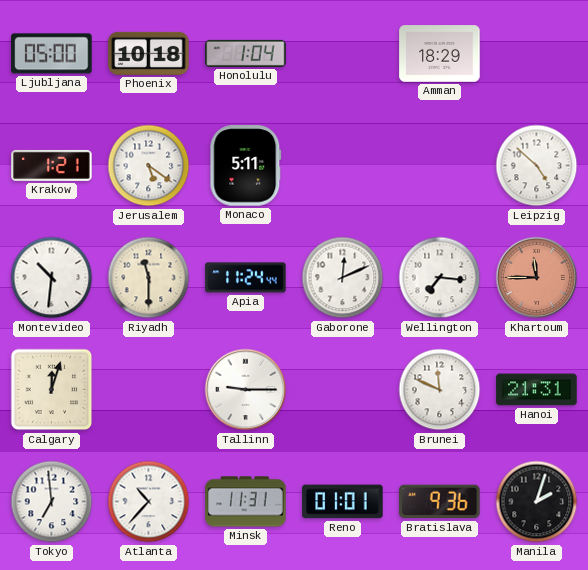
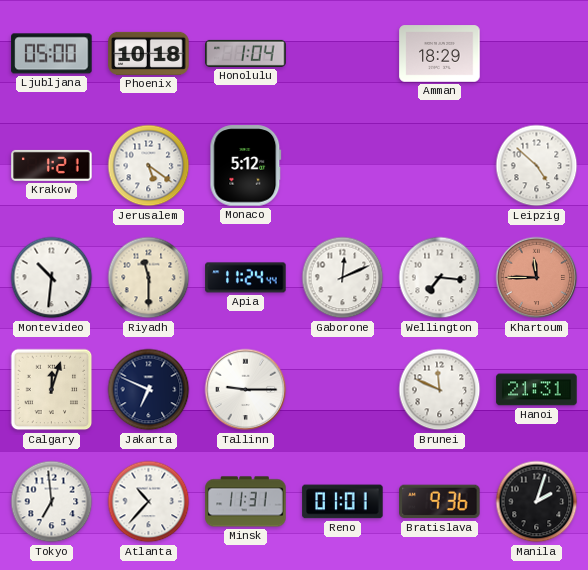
Monaco: 5:11 -> 5:12
Jakarta: none -> 6:49
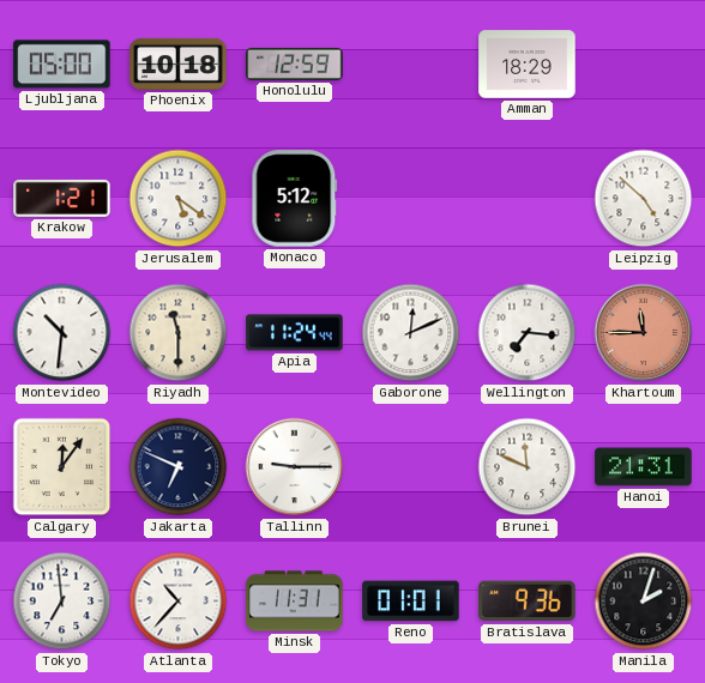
Honolulu: 1:04 -> 12:59
Calgary: 12:03 -> 12:06
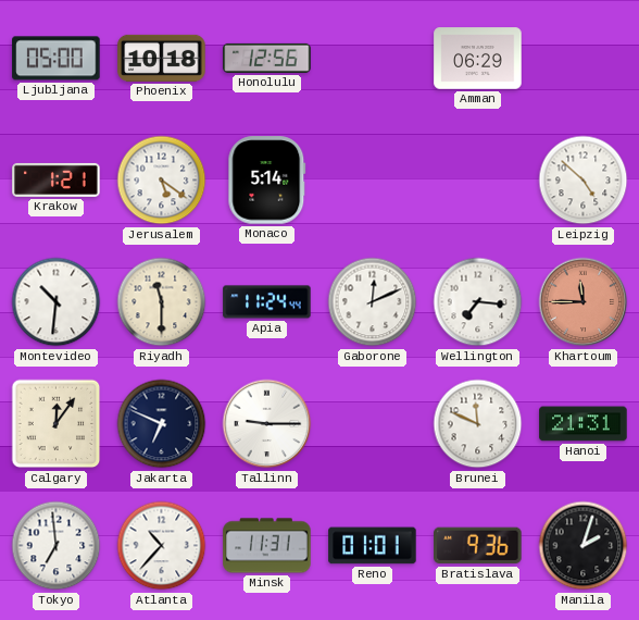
Honolulu: 12:59 -> 12:56
Amman: 18:29 -> 06:29
Monaco: 5:12 -> 5:14
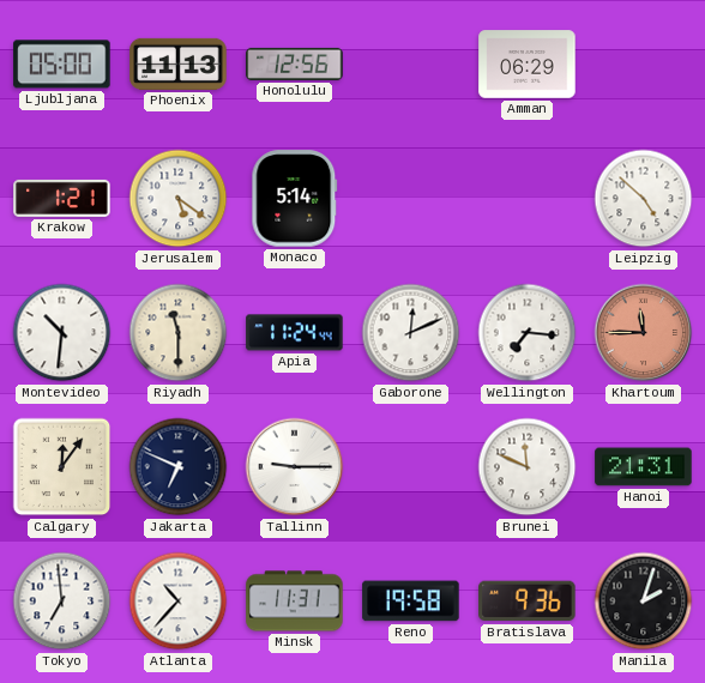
Phoenix: 10:18 -> 11:13
Reno: 01:01 -> 19:58
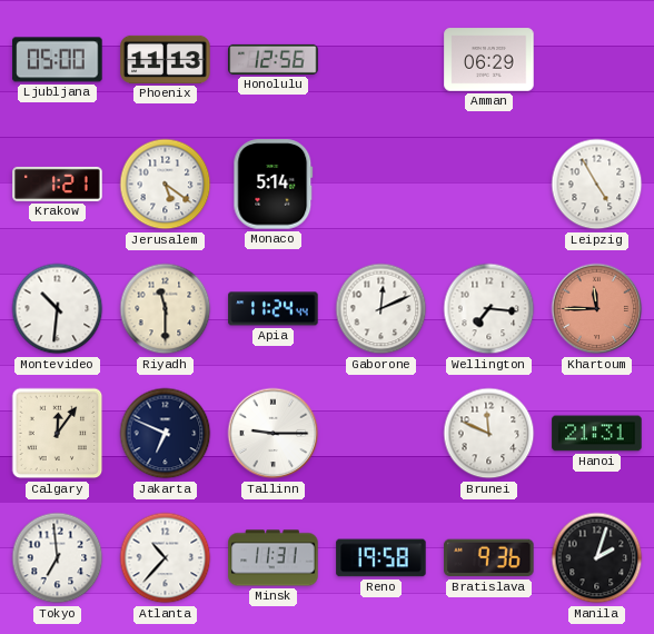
Leipzig: 4:52 -> 4:55
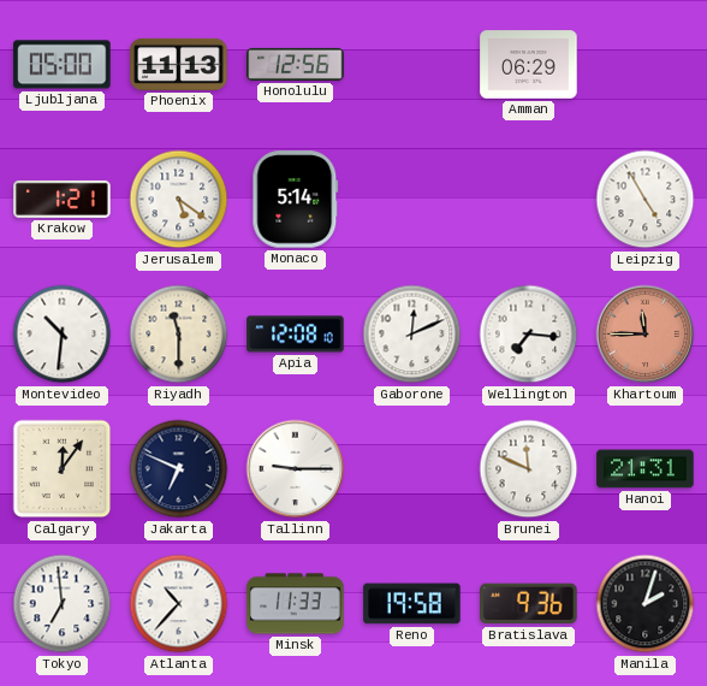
Apia: 11:24 -> 12:08
Minsk: 11:31 -> 11:33
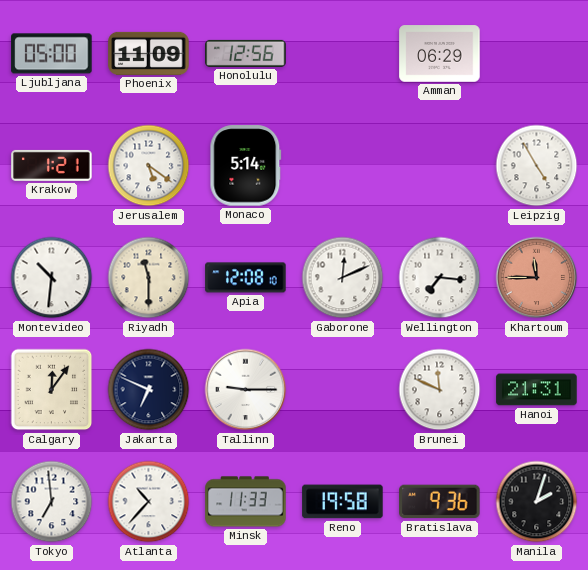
Phoenix: 11:13 -> 11:09
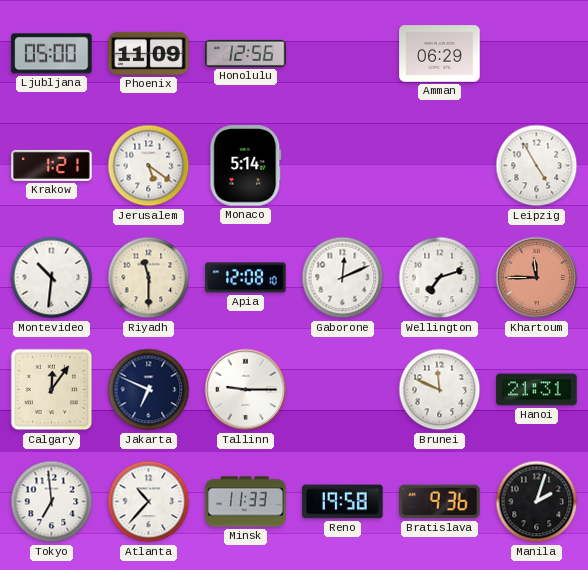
Wellington: 7:16 -> 7:12
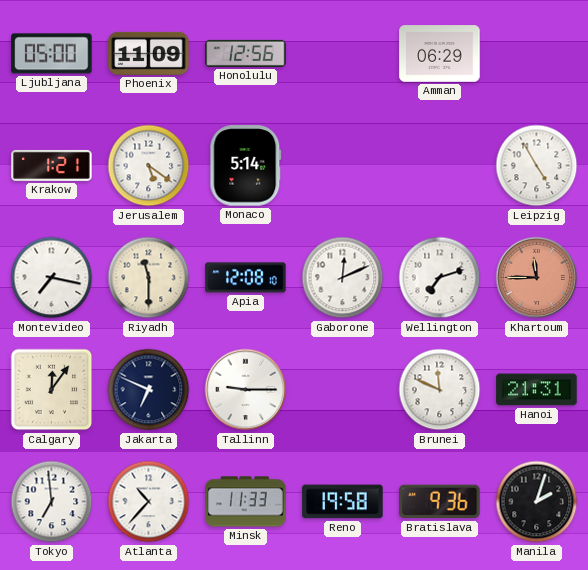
Montevideo: 10:31 -> 7:17
